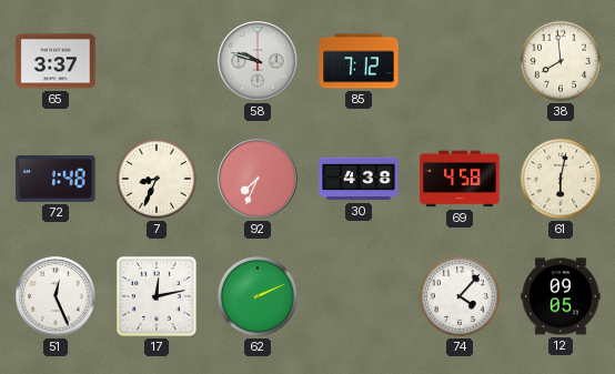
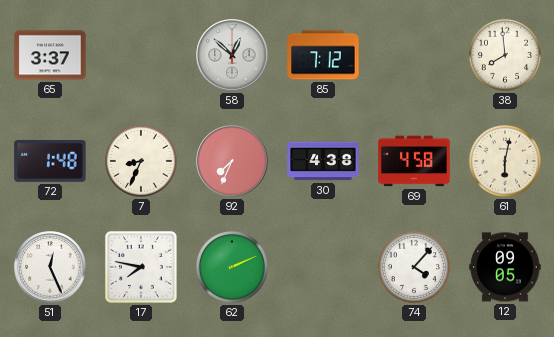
58: 9:48 -> 12:52
17: 12:13 -> 7:47
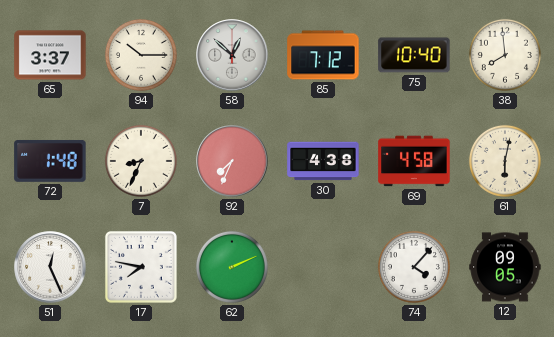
94: none -> 10:15
75: none -> 10:40
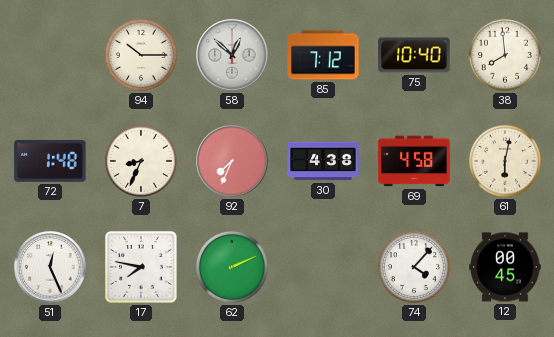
65: 3:37 -> none
12: 09:05 -> 00:45
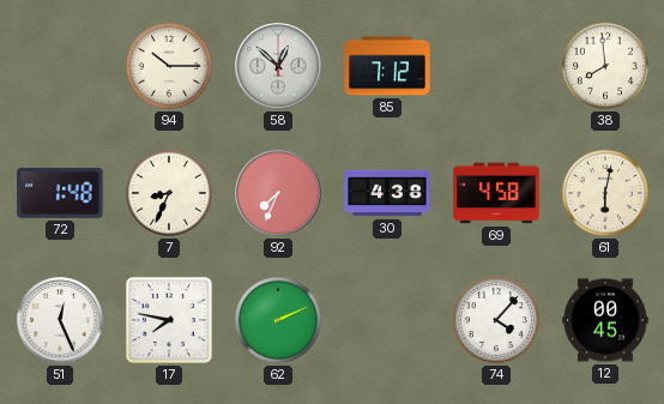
75: 10:40 -> none
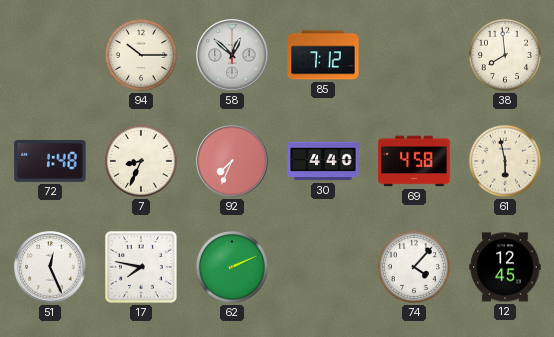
30: 4:38 -> 4:40
61: 6:02 -> 5:58
12: 00:45 -> 12:45
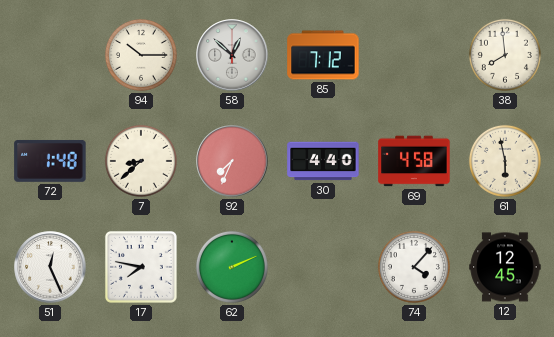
7: 8:34 -> 8:38
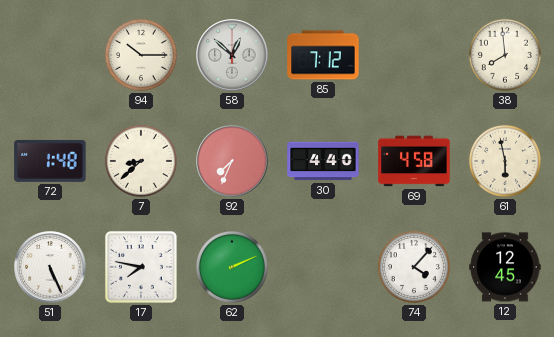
51: 12:26 -> 5:26
